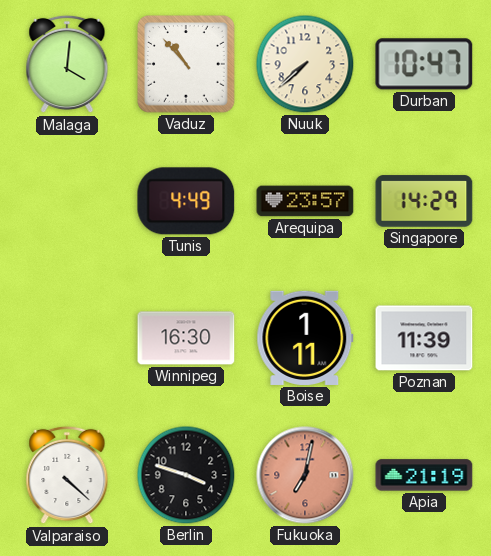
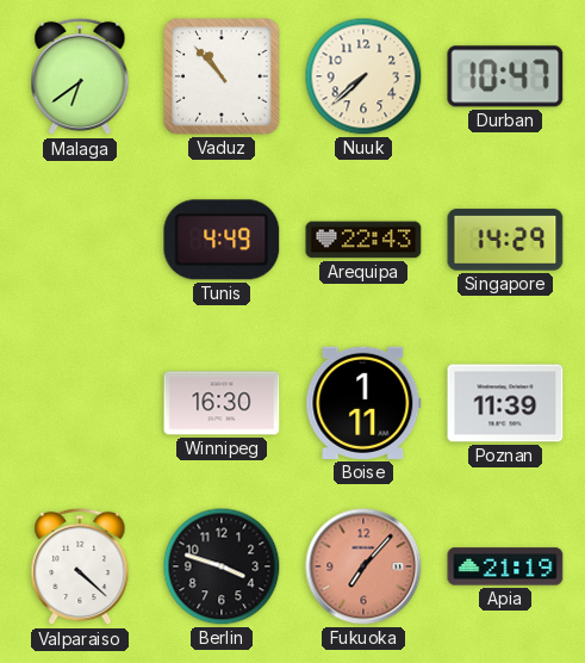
Malaga: 4:01 -> 6:39
Arequipa: 23:57 -> 22:43
Fukuoka: 7:02 -> 7:07
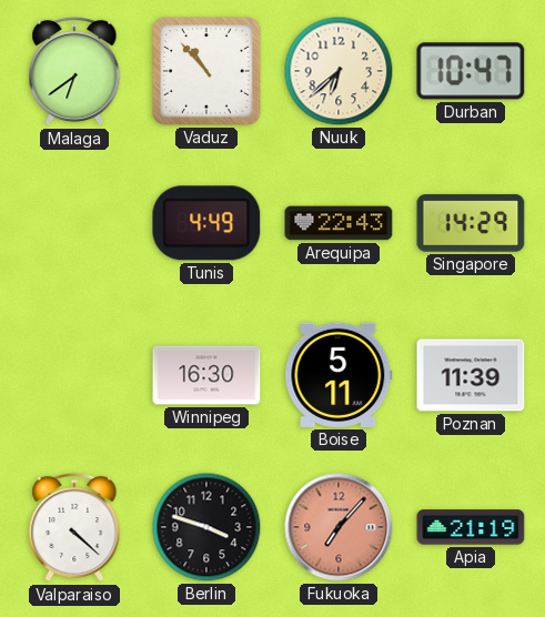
Nuuk: 7:38 -> 6:38
Boise: 1:11 -> 5:11
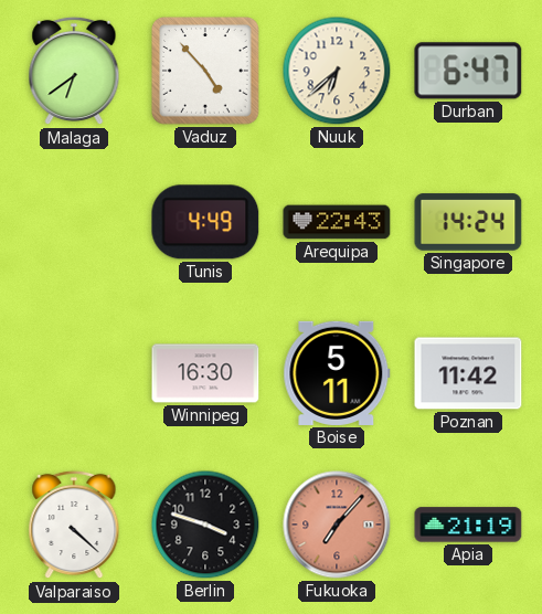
Vaduz: 10:53 -> 4:53
Durban: 10:47 -> 6:47
Singapore: 14:29 -> 14:24
Poznan: 11:39 -> 11:42
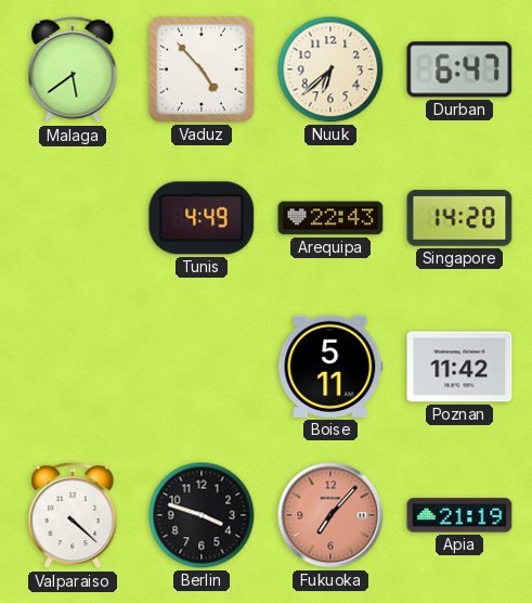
Malaga: 6:39 -> 5:39
Singapore: 14:24 -> 14:20
Winnipeg: 16:30 -> none
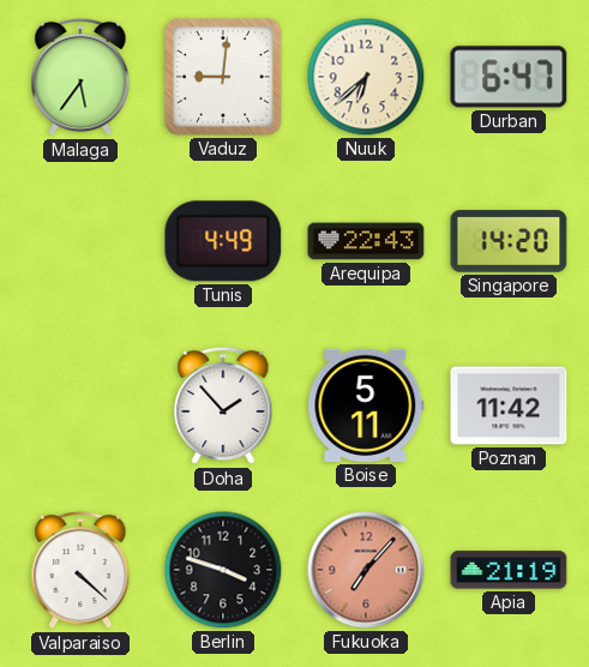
Malaga: 5:39 -> 5:36
Vaduz: 4:53 -> 9:01
Doha: none -> 1:53
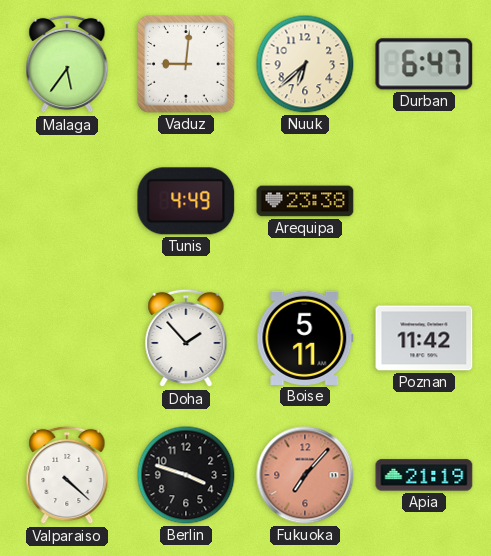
Arequipa: 22:43 -> 23:38
Singapore: 14:20 -> none
